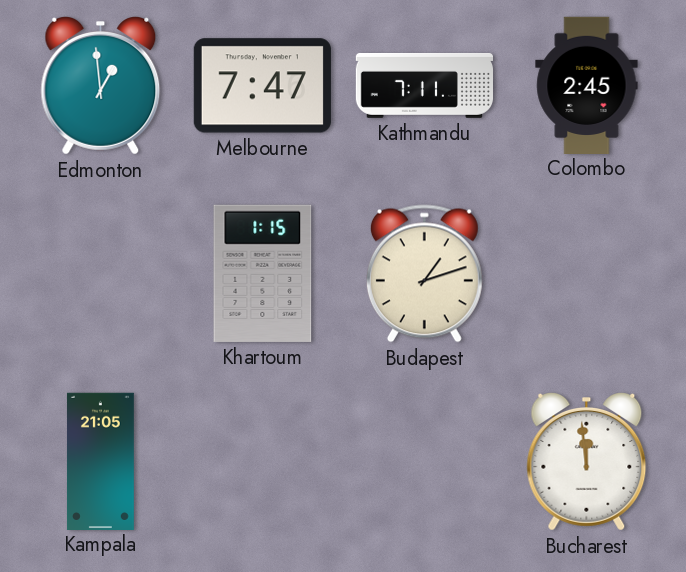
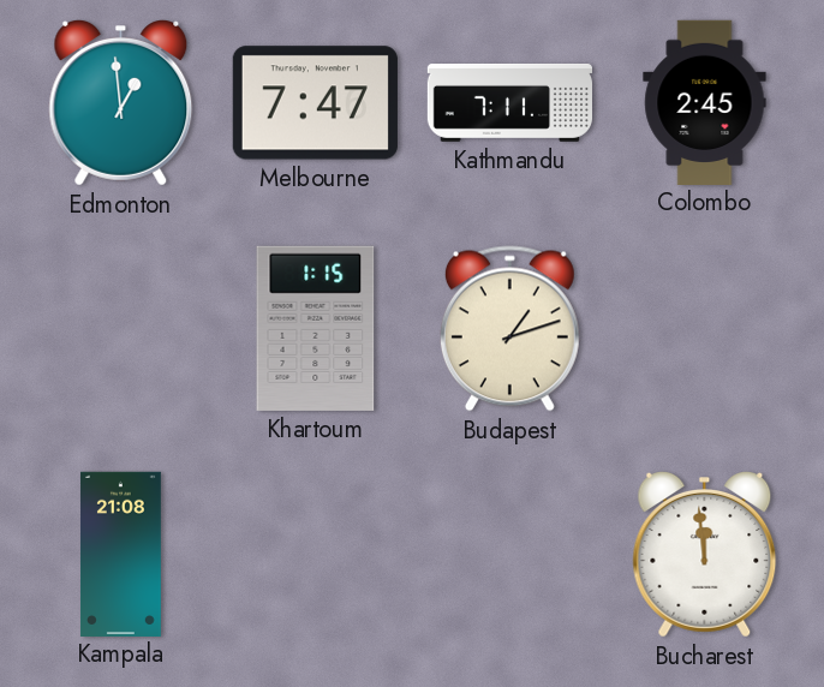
Kampala: 21:05 -> 21:08
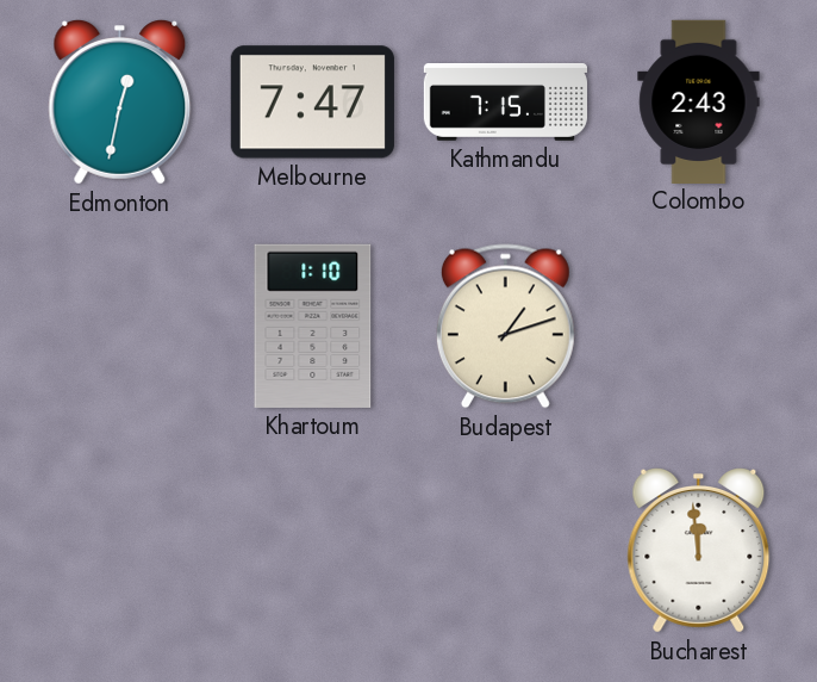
Edmonton: 12:59 -> 12:32
Kathmandu: 7:11 -> 7:15
Colombo: 2:45 -> 2:43
Khartoum: 1:15 -> 1:10
Kampala: 21:08 -> none
